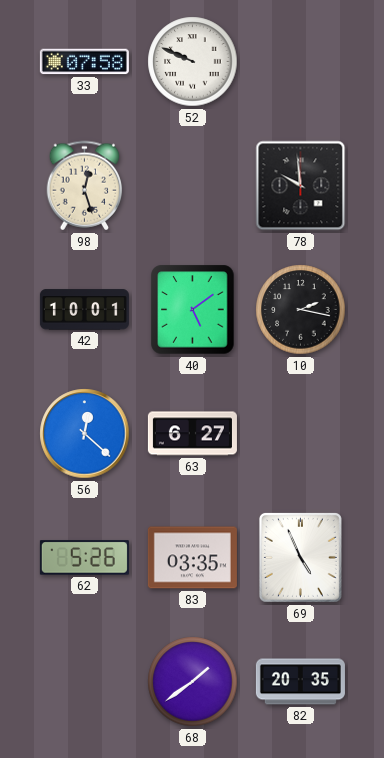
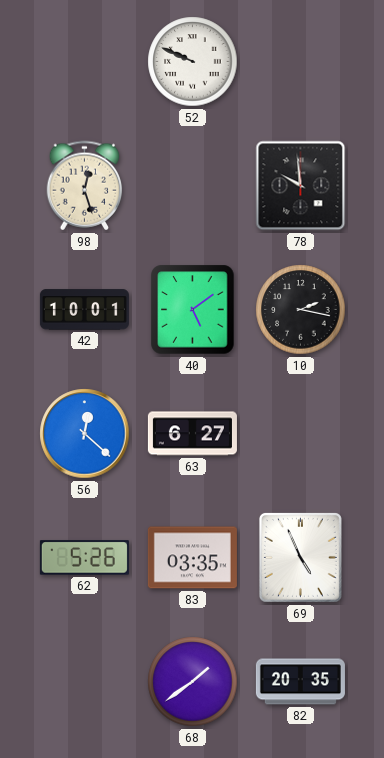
33: 07:58 -> none
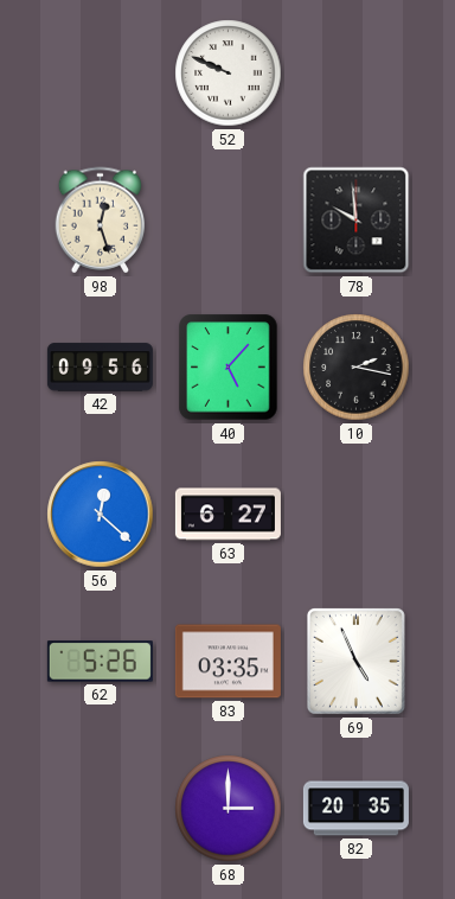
42: 10:01 -> 09:56
40: 5:09 -> 5:07
68: 1:39 -> 3:00
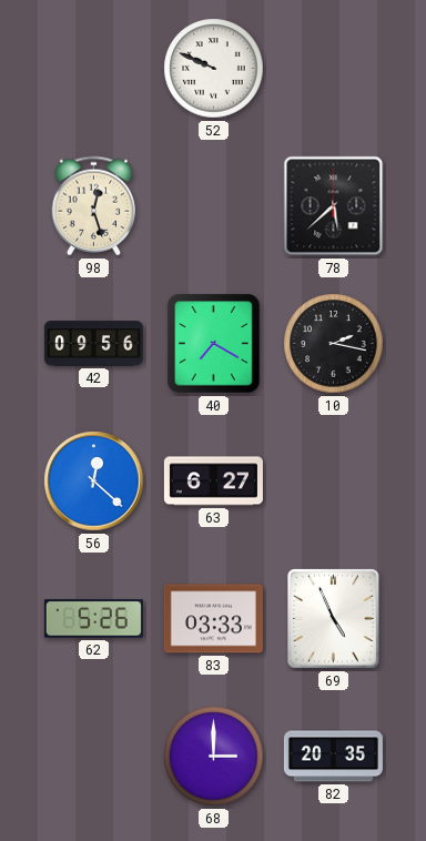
78: 9:59 -> 5:38
40: 5:07 -> 7:20
83: 03:35 -> 03:33
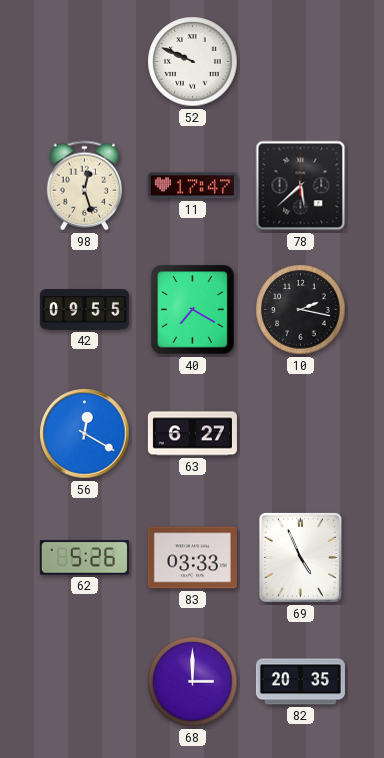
11: none -> 17:47
42: 09:56 -> 09:55
56: 12:22 -> 12:20
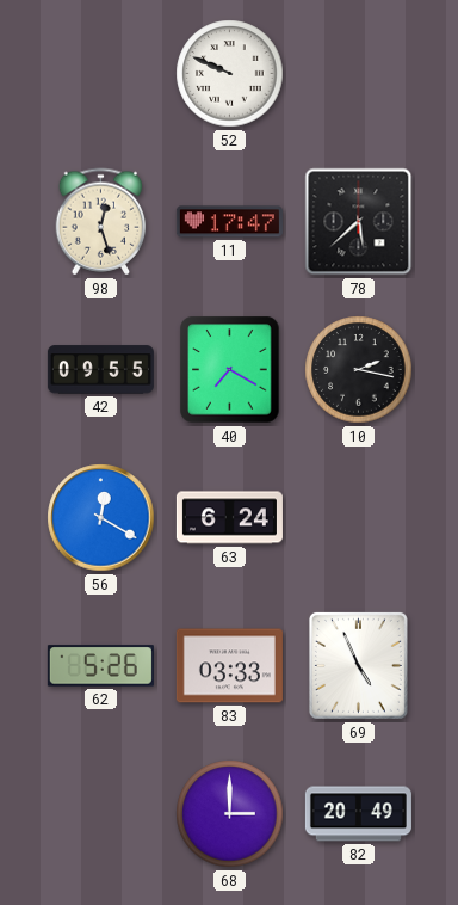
63: 6:27 -> 6:24
82: 20:35 -> 20:49
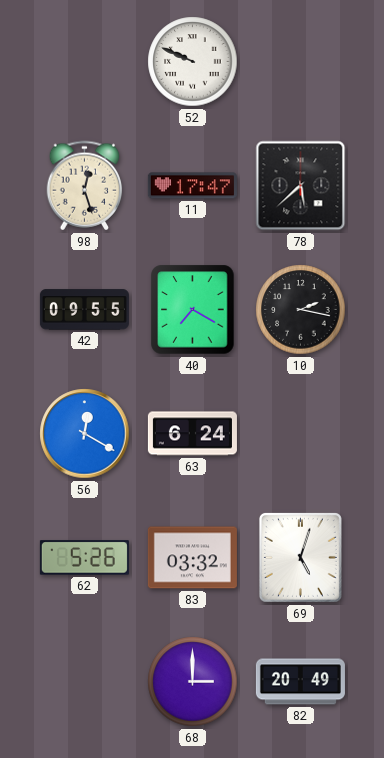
83: 03:33 -> 03:32
69: 4:56 -> 5:03
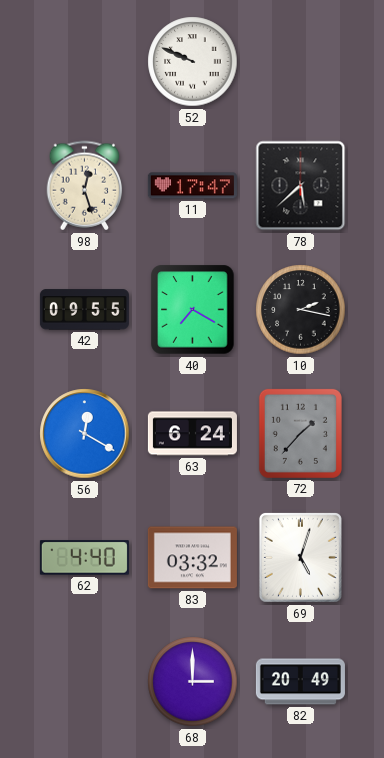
72: none -> 1:37
62: 5:26 -> 4:40
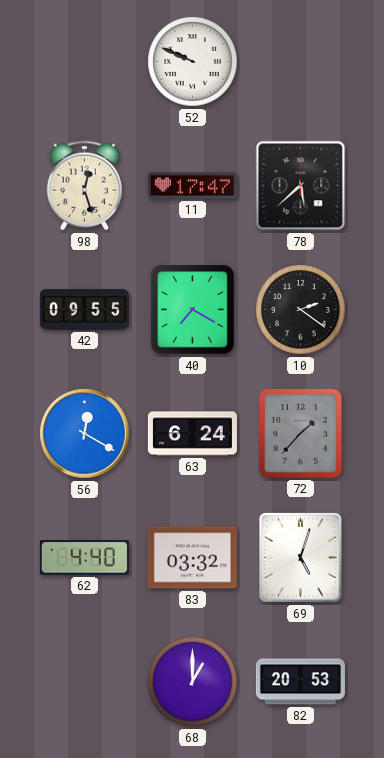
10: 2:17 -> 2:21
68: 3:00 -> 1:00
82: 20:49 -> 20:53
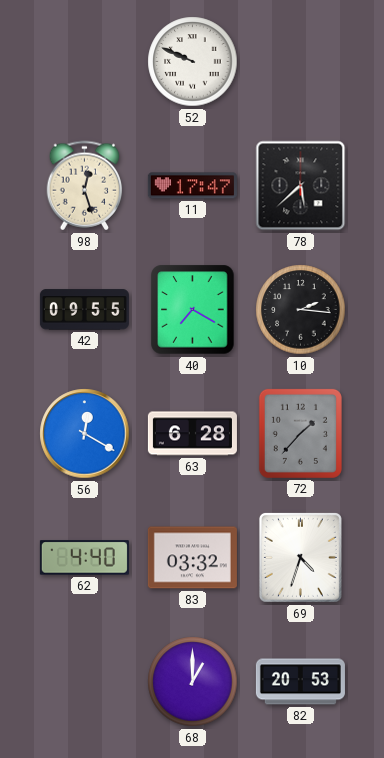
10: 2:21 -> 2:16
63: 6:24 -> 6:28
69: 5:03 -> 4:33
